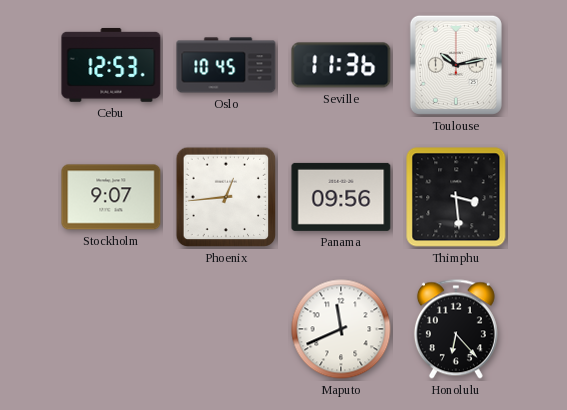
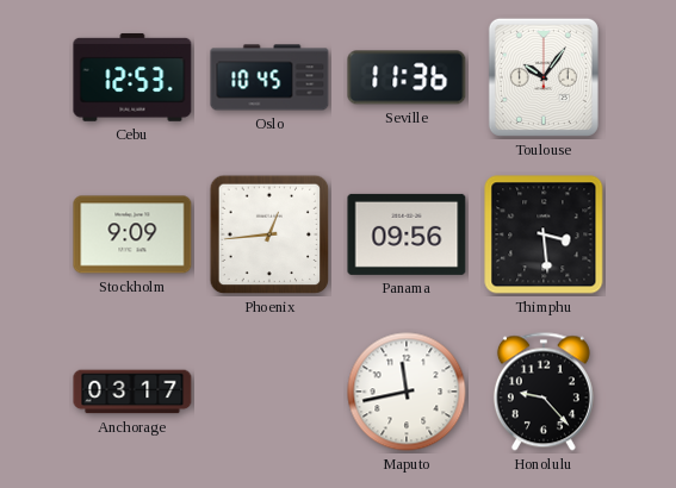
Toulouse: 10:13 -> 10:06
Stockholm: 9:07 -> 9:09
Anchorage: none -> 03:17
Maputo: 11:41 -> 11:43
Honolulu: 6:23 -> 9:23
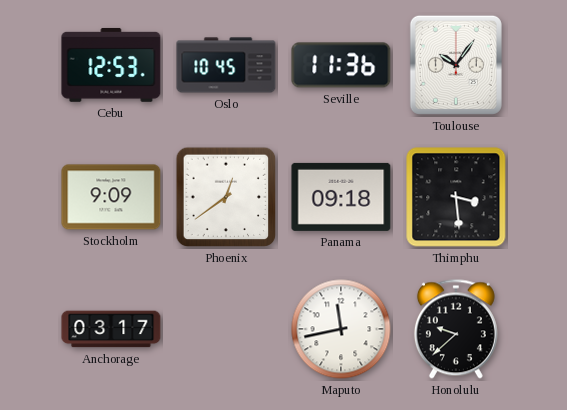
Phoenix: 12:44 -> 12:39
Panama: 09:56 -> 09:18
Honolulu: 9:23 -> 9:38
